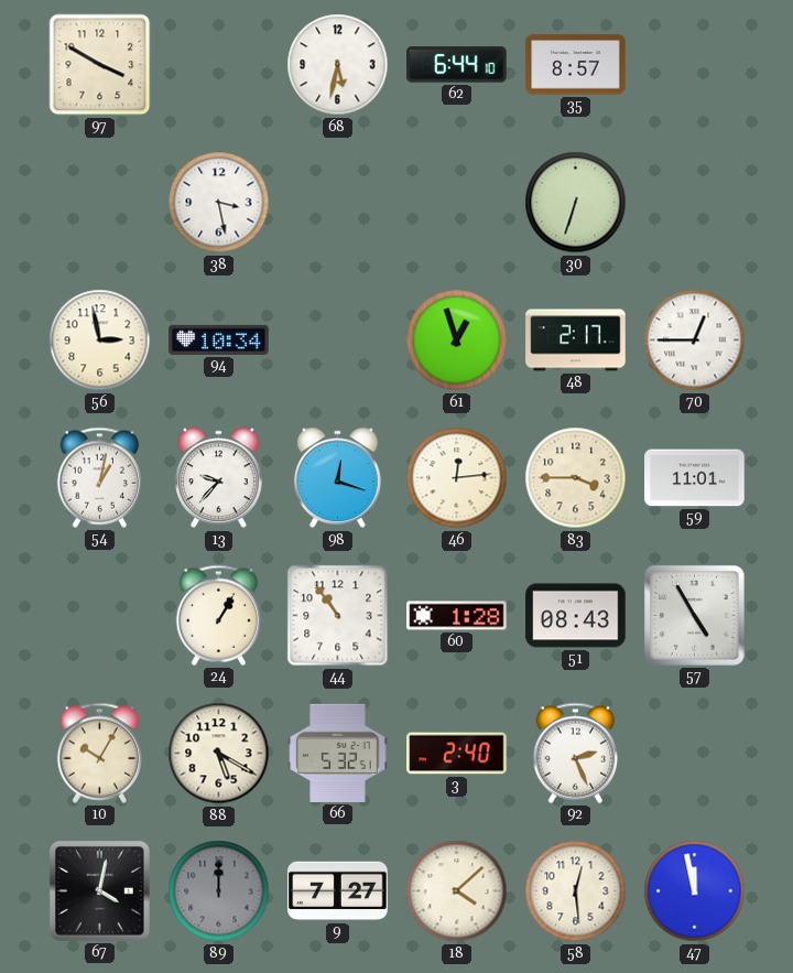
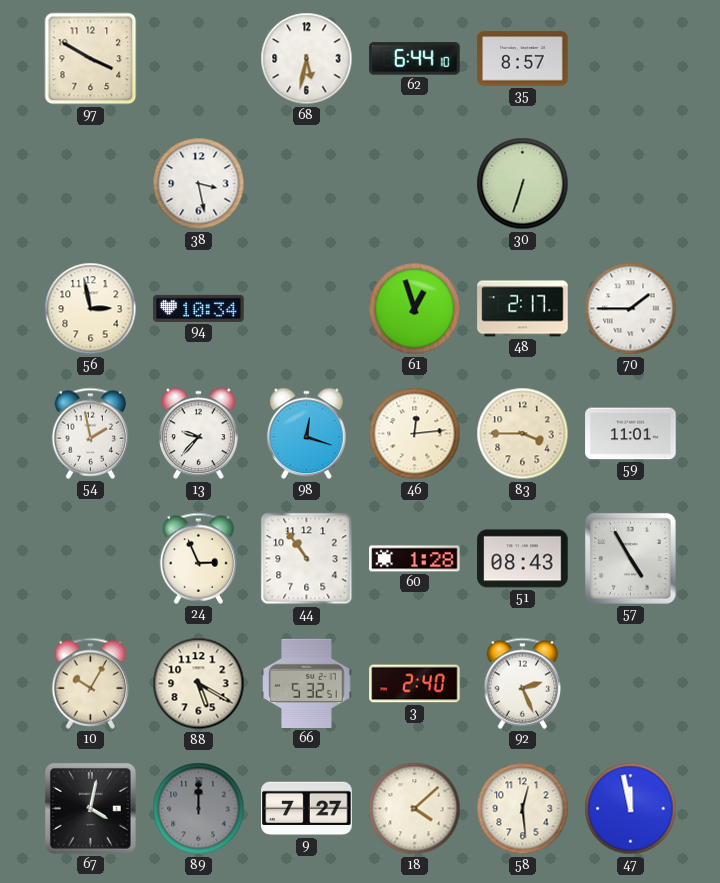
70: 12:45 -> 1:45
54: 1:02 -> 1:58
24: 1:05 -> 2:56
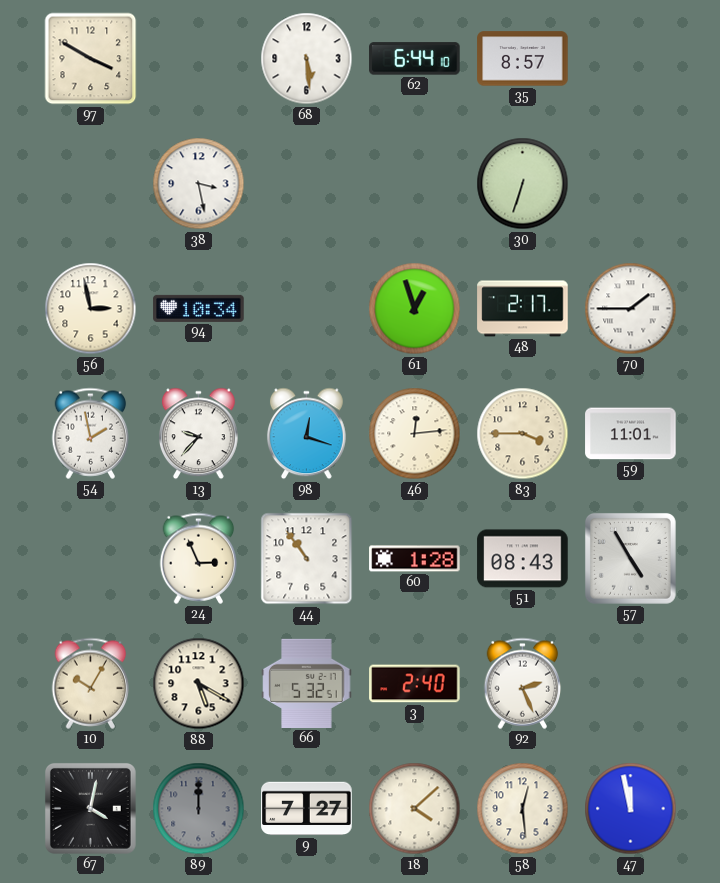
68: 5:32 -> 5:29
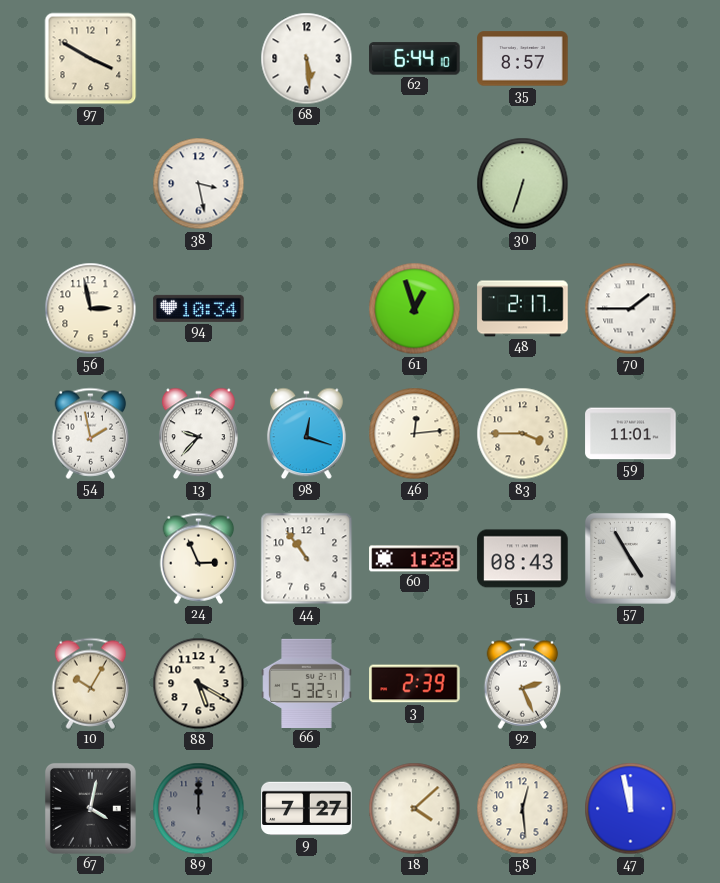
3: 2:40 -> 2:39
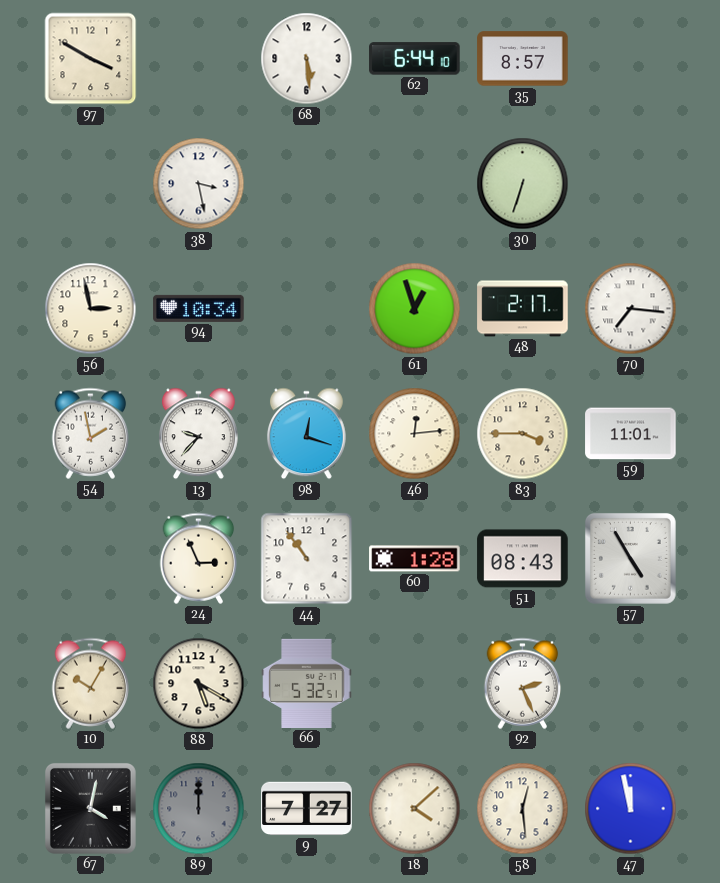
70: 1:45 -> 7:16
3: 2:39 -> none
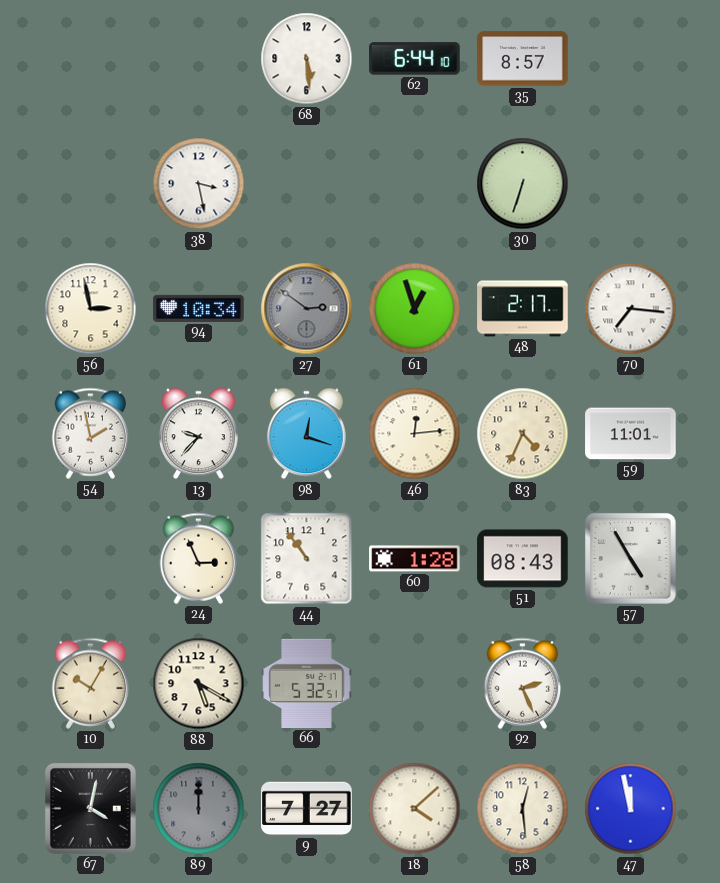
97: 3:50 -> none
27: none -> 2:51
83: 3:45 -> 4:34
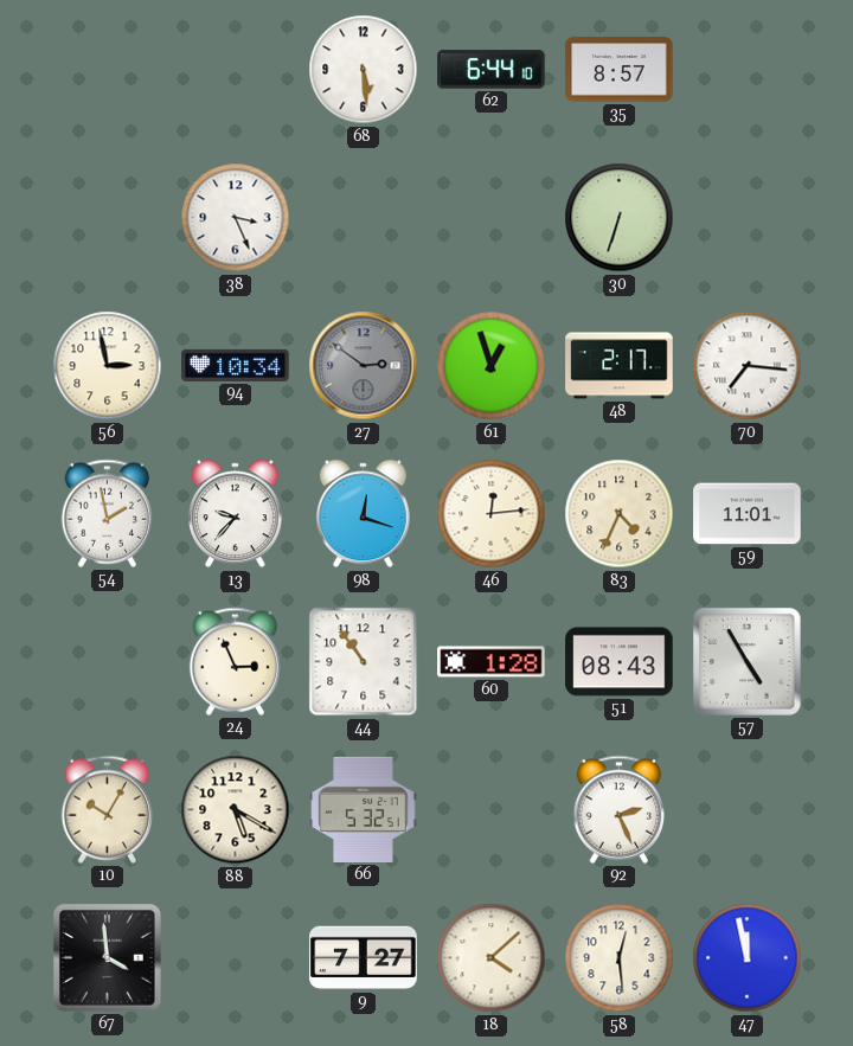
38: 3:28 -> 3:26
67: 4:02 -> 3:59
89: 12:00 -> none
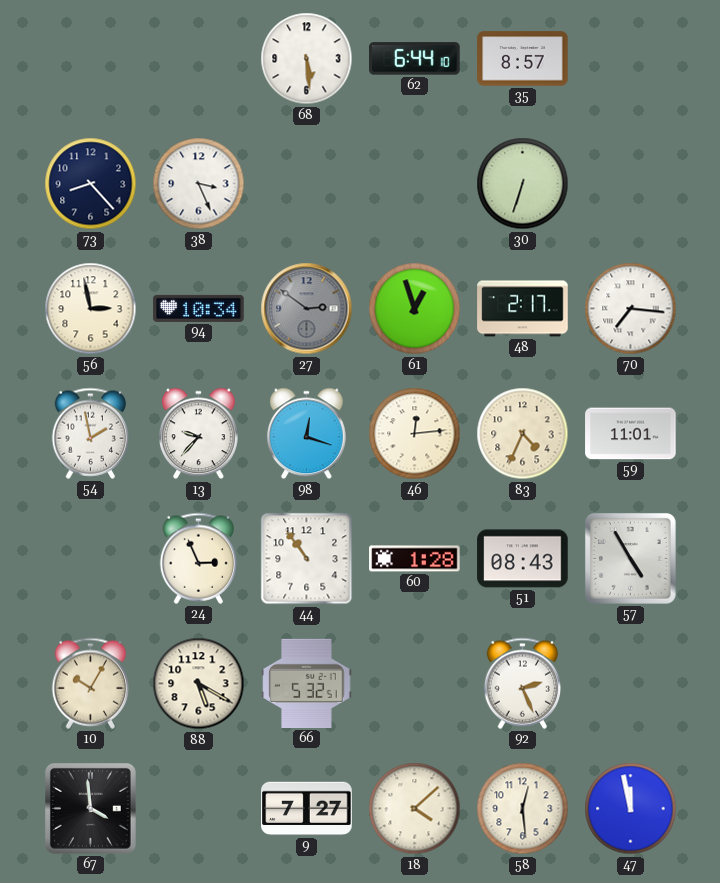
73: none -> 8:23
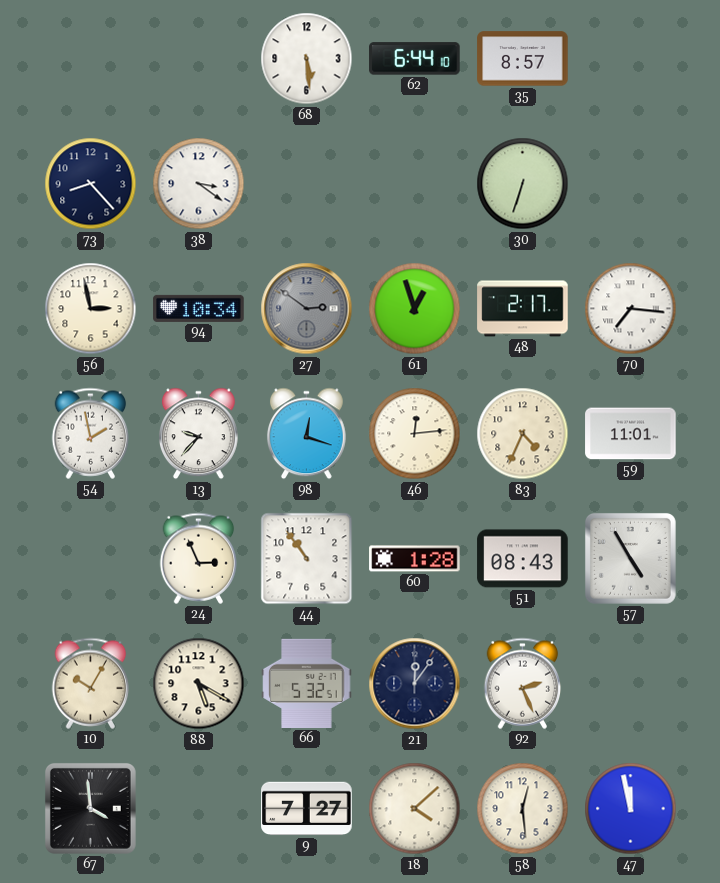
38: 3:26 -> 3:21
21: none -> 12:06
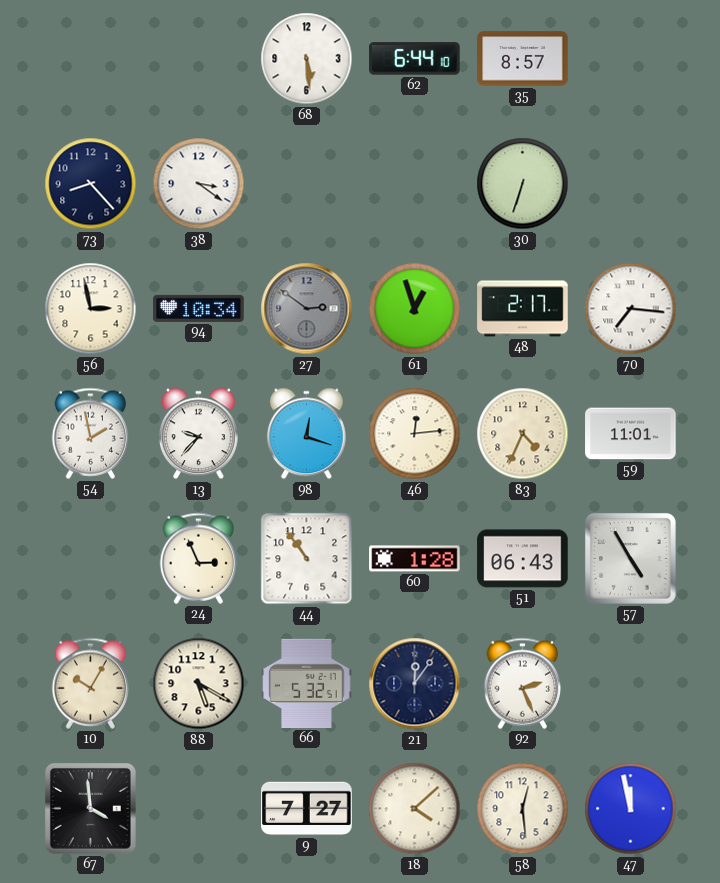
51: 08:43 -> 06:43
